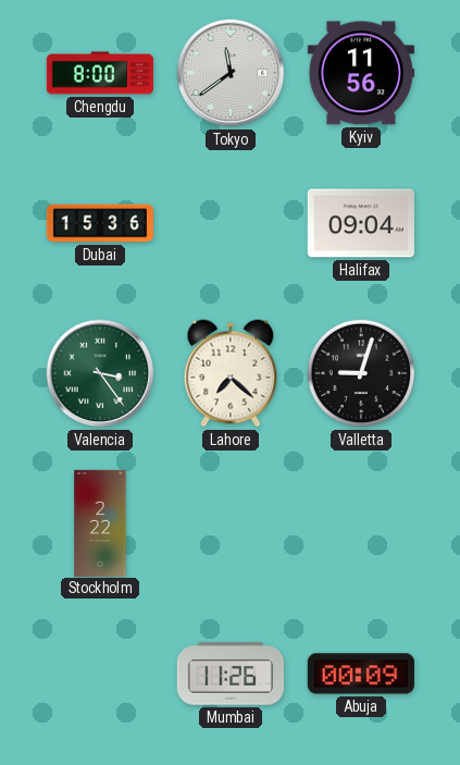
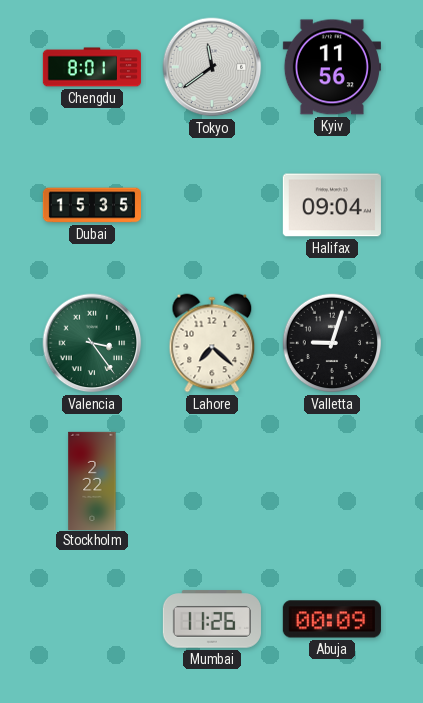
Chengdu: 8:00 -> 8:01
Dubai: 15:36 -> 15:35
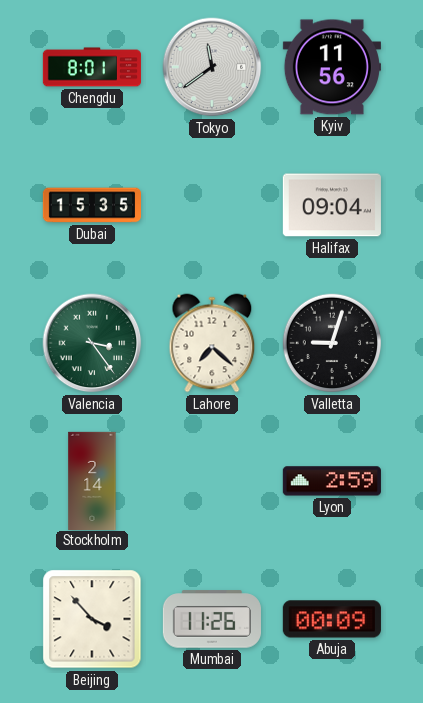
Stockholm: 2:22 -> 2:14
Lyon: none -> 2:59
Beijing: none -> 3:53
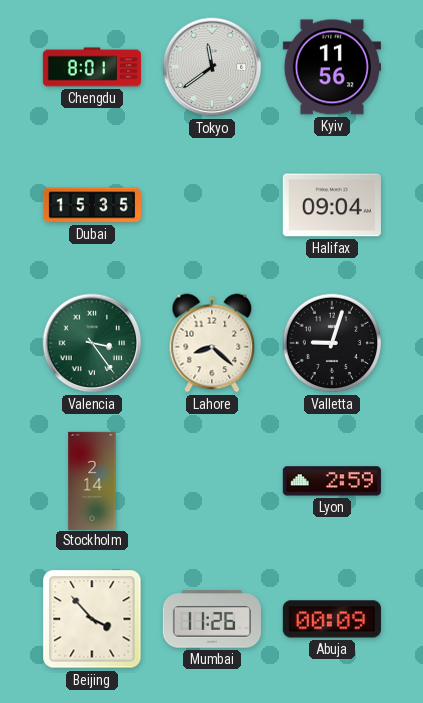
Lahore: 7:22 -> 8:22
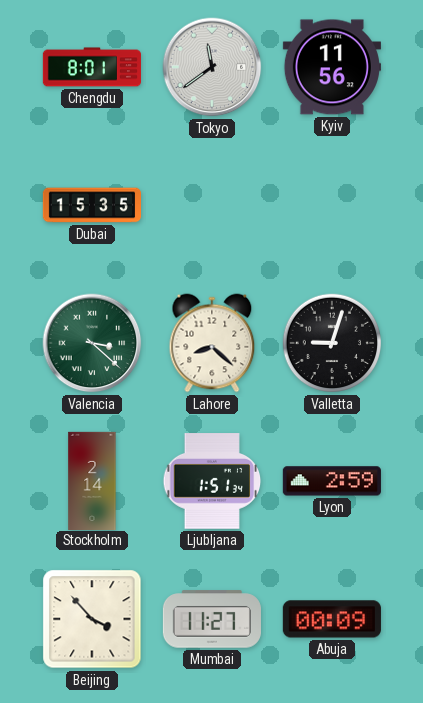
Halifax: 09:04 -> none
Valencia: 3:24 -> 3:22
Ljubljana: none -> 1:51
Mumbai: 11:26 -> 11:27
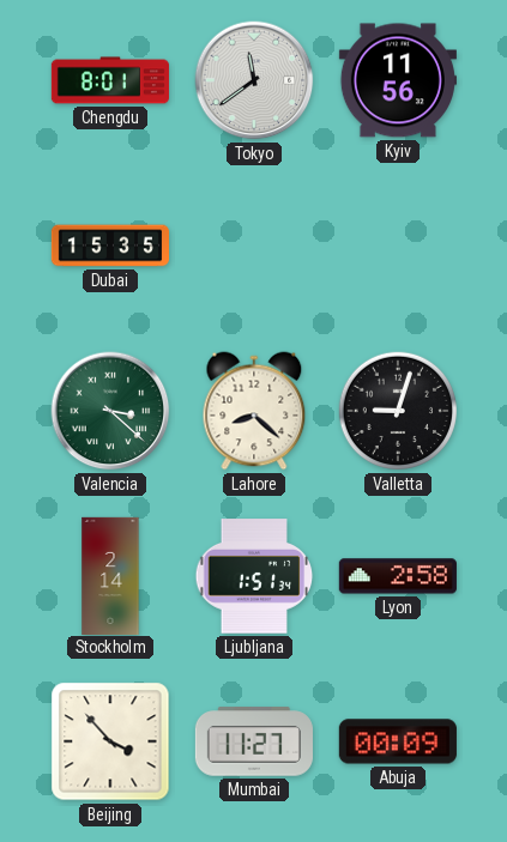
Lyon: 2:59 -> 2:58
